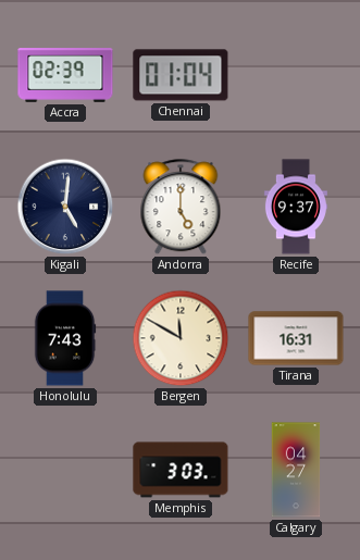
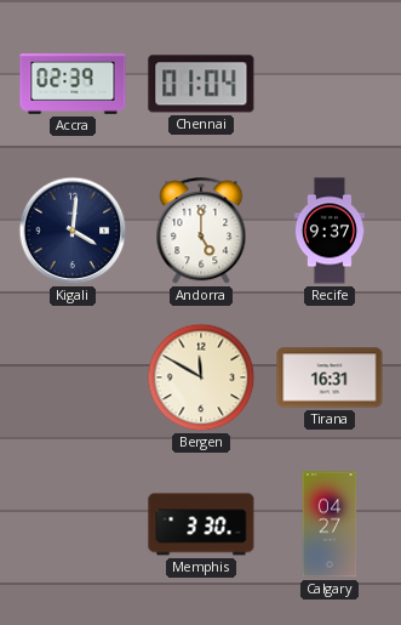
Kigali: 5:01 -> 4:01
Honolulu: 7:43 -> none
Memphis: 3:03 -> 3:30
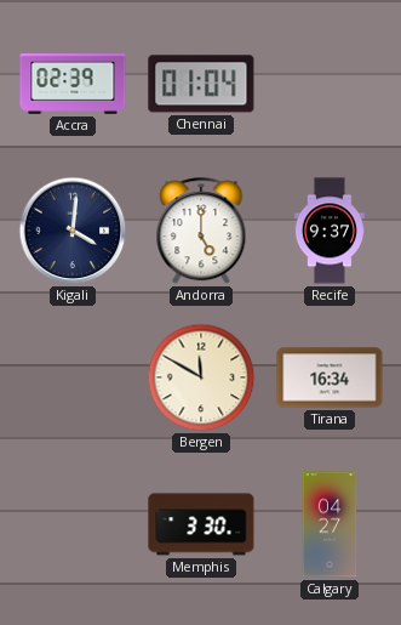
Tirana: 16:31 -> 16:34
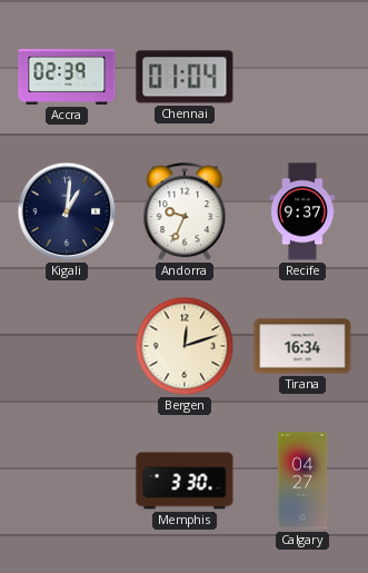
Kigali: 4:01 -> 1:01
Andorra: 5:00 -> 9:34
Bergen: 11:50 -> 12:12
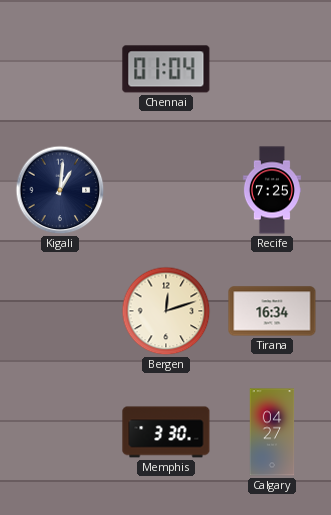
Accra: 02:39 -> none
Andorra: 9:34 -> none
Recife: 9:37 -> 7:25
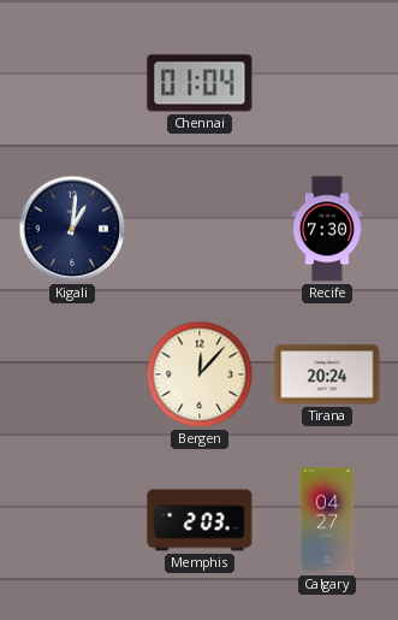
Recife: 7:25 -> 7:30
Bergen: 12:12 -> 12:07
Tirana: 16:34 -> 20:24
Memphis: 3:30 -> 2:03
